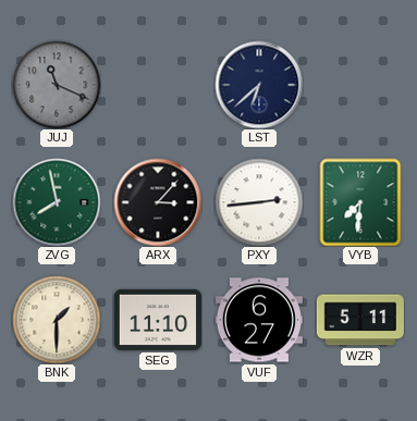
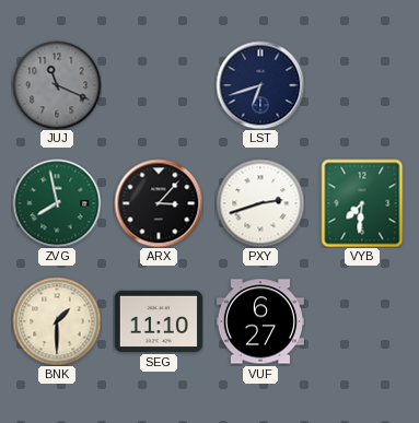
LST: 6:38 -> 6:42
PXY: 2:44 -> 2:42
WZR: 5:11 -> none
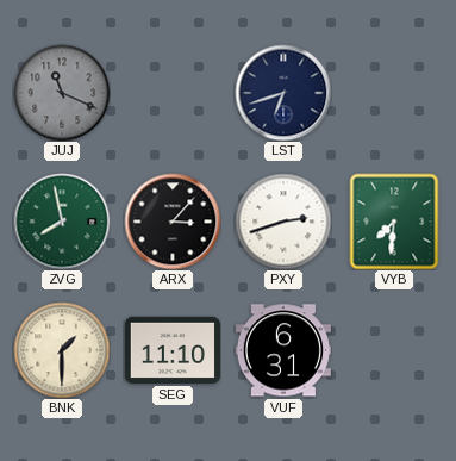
VUF: 6:27 -> 6:31
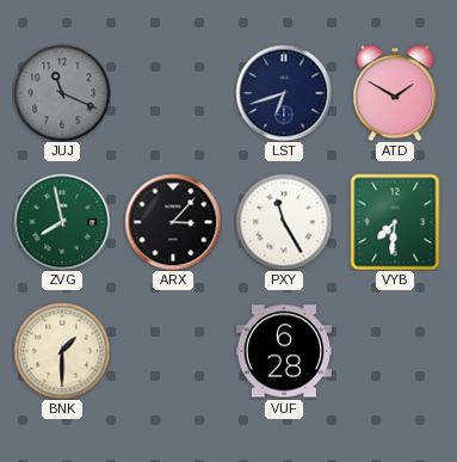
ATD: none -> 1:50
PXY: 2:42 -> 11:25
SEG: 11:10 -> none
VUF: 6:31 -> 6:28
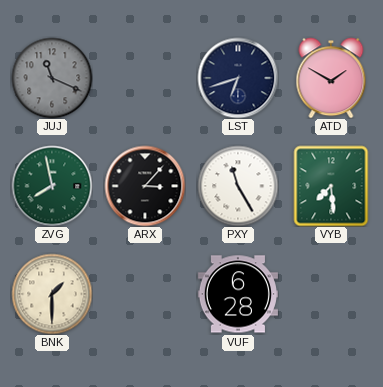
VYB: 7:31 -> 7:29
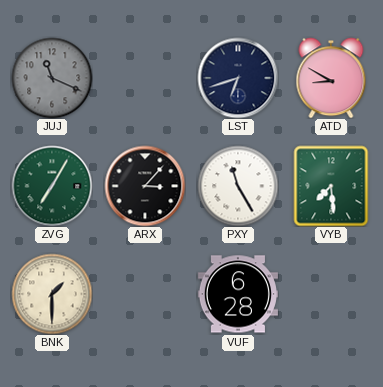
ATD: 1:50 -> 8:50
ZVG: 7:58 -> 7:05
